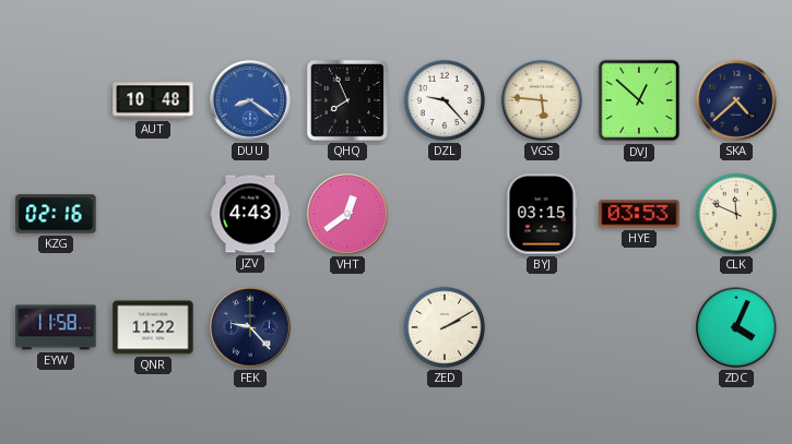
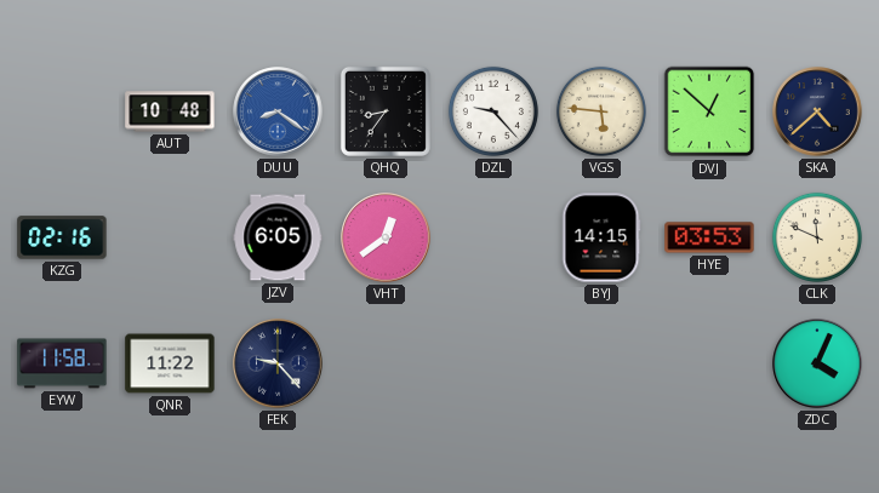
QHQ: 7:56 -> 8:36
JZV: 4:43 -> 6:05
BYJ: 03:15 -> 14:15
ZED: 2:10 -> none
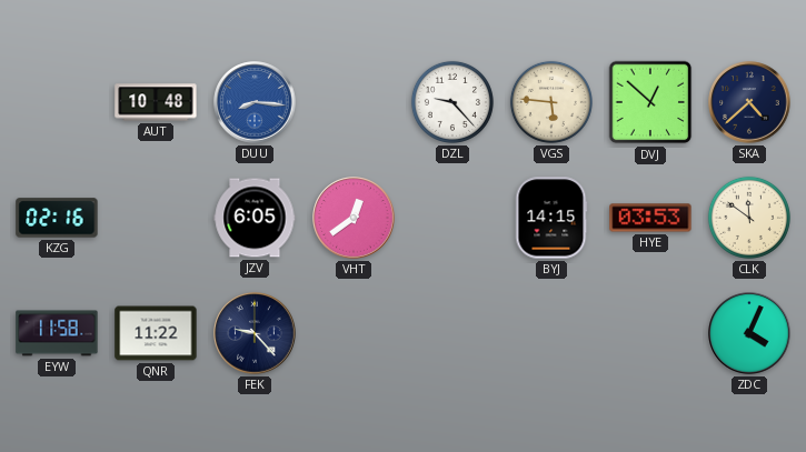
DUU: 8:21 -> 8:16
QHQ: 8:36 -> none
CLK: 11:49 -> 11:51
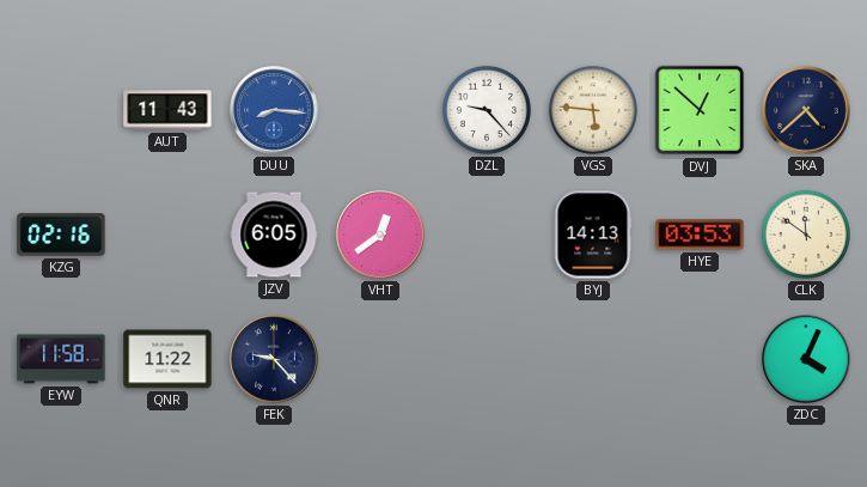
AUT: 10:48 -> 11:43
BYJ: 14:15 -> 14:13
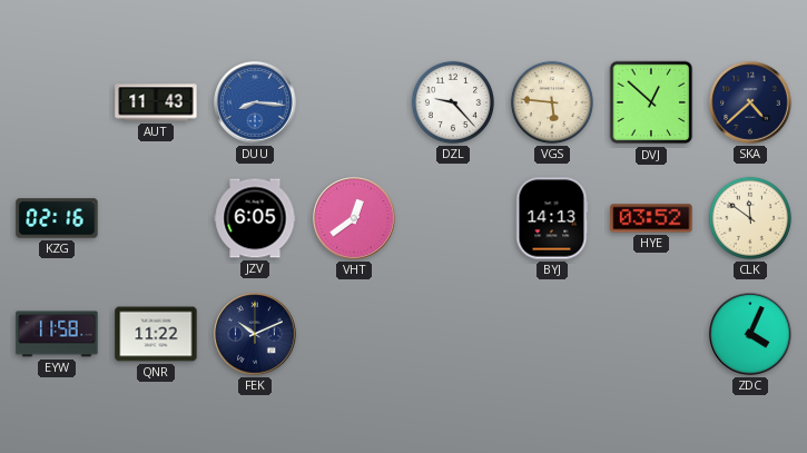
HYE: 03:53 -> 03:52
FEK: 9:23 -> 10:11
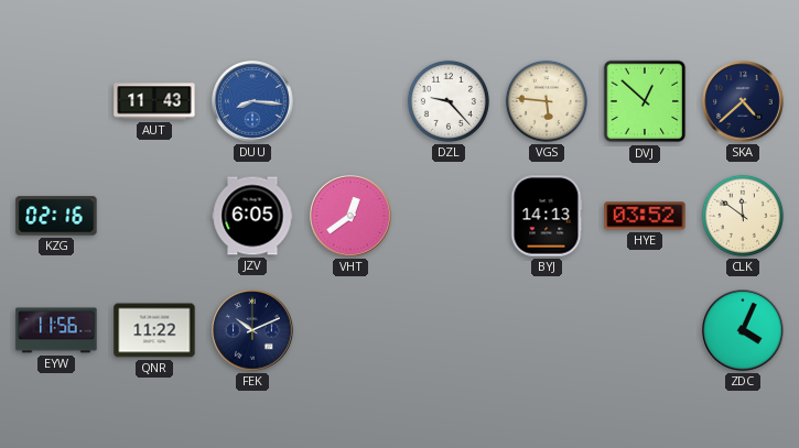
EYW: 11:58 -> 11:56
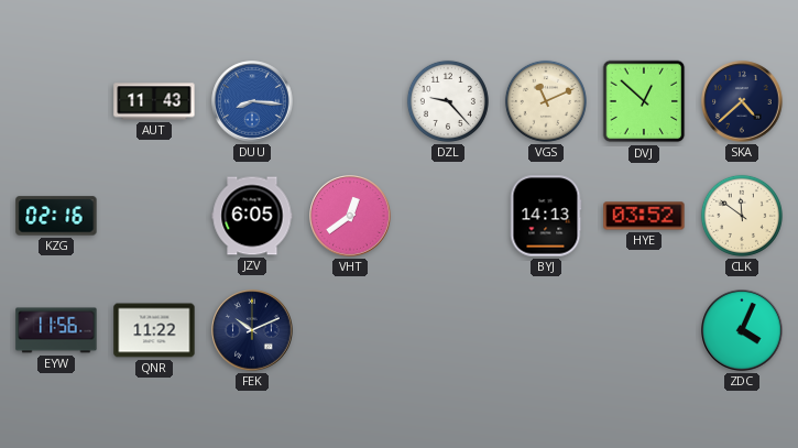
VGS: 5:46 -> 11:11
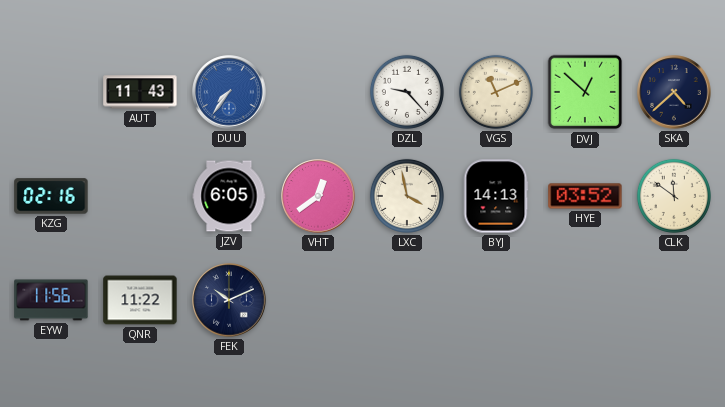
DUU: 8:16 -> 7:36
LXC: none -> 3:58
ZDC: 4:04 -> none
